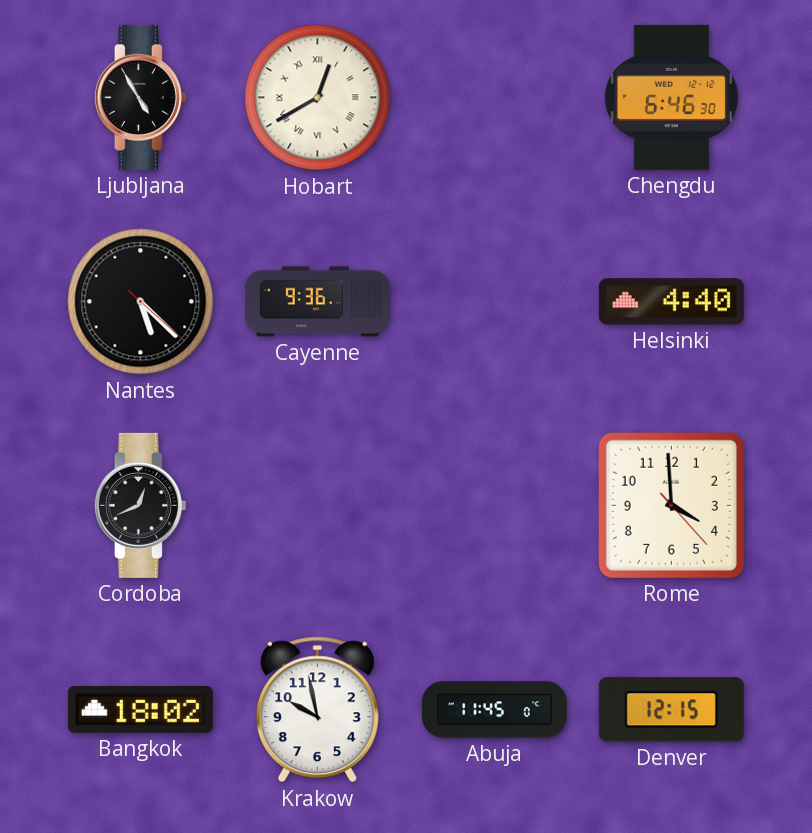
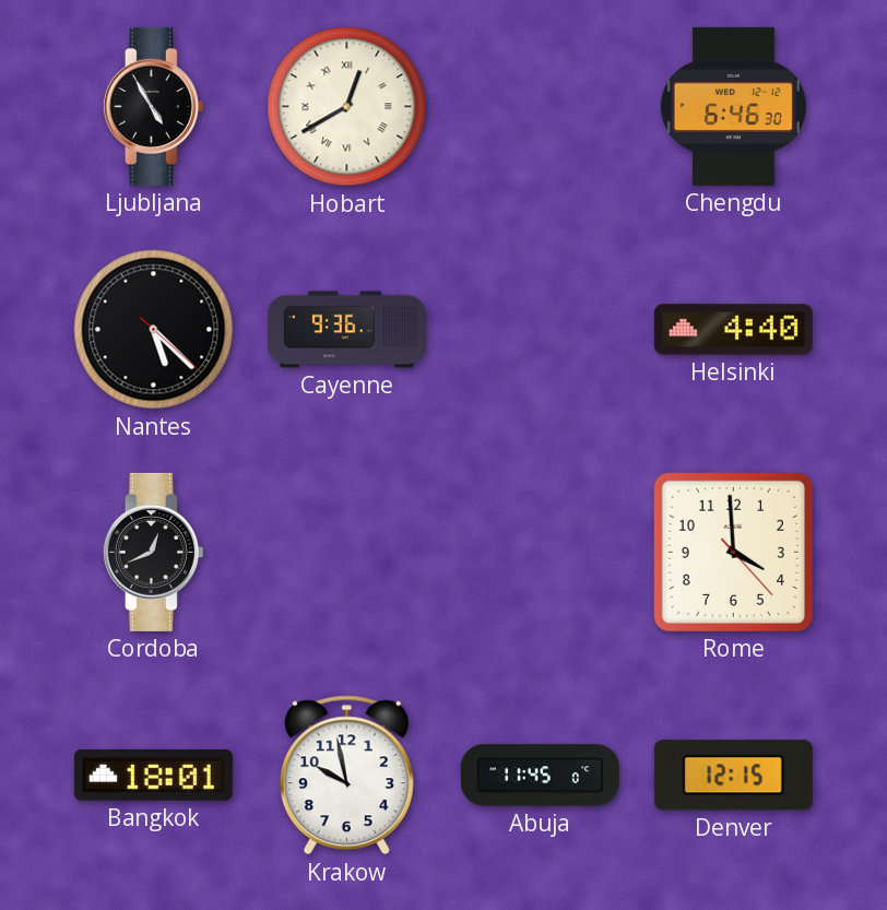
Bangkok: 18:02 -> 18:01
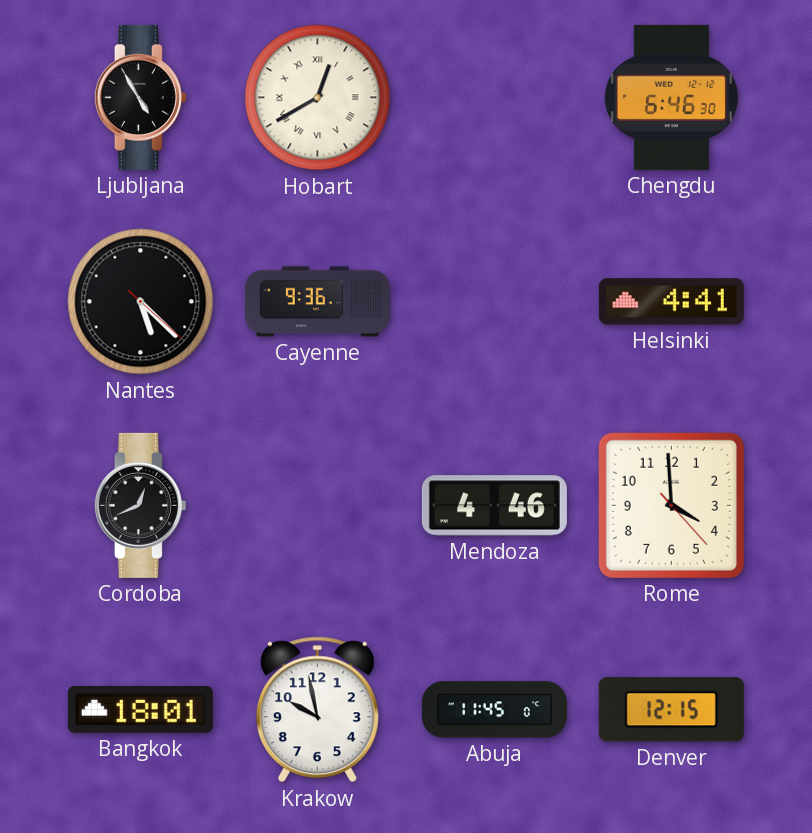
Helsinki: 4:40 -> 4:41
Mendoza: none -> 4:46
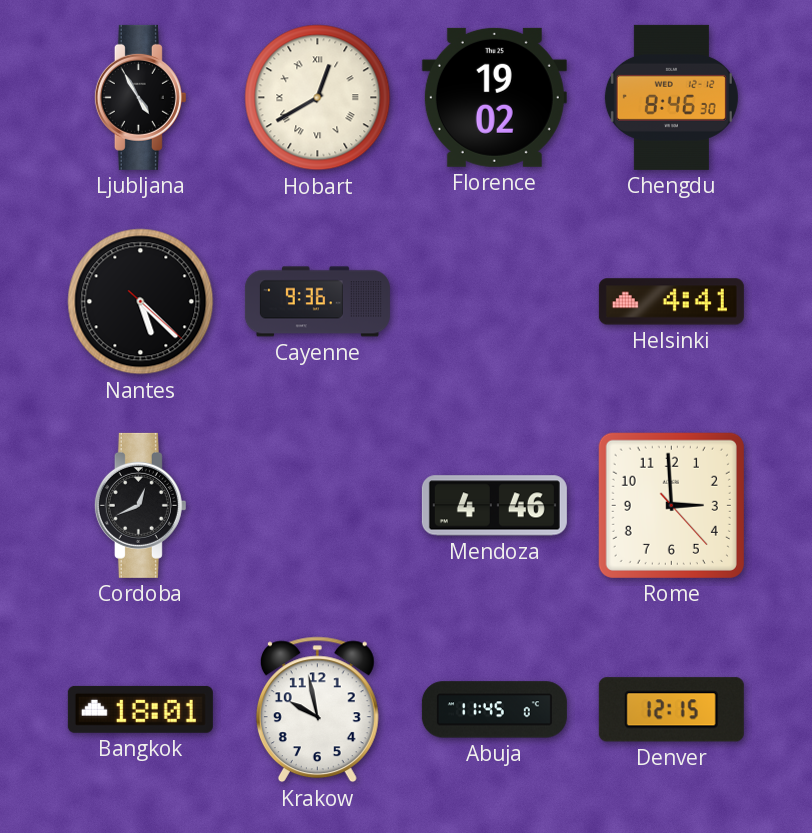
Florence: none -> 19:02
Chengdu: 6:46 -> 8:46
Rome: 3:59 -> 2:59
